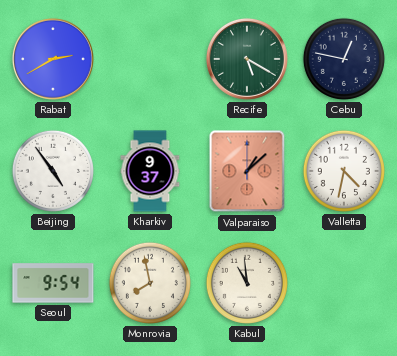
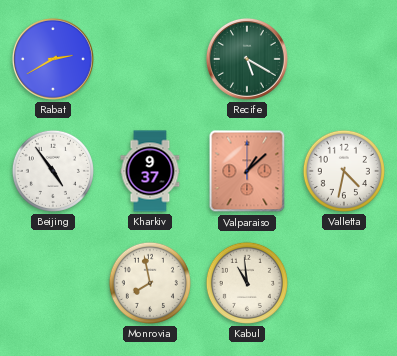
Cebu: 12:47 -> none
Seoul: 9:54 -> none
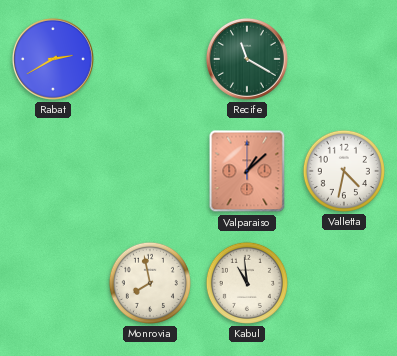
Recife: 5:20 -> 11:20
Beijing: 4:54 -> none
Kharkiv: 9:37 -> none
